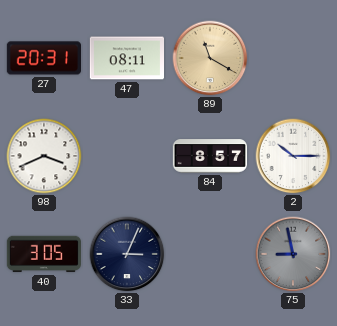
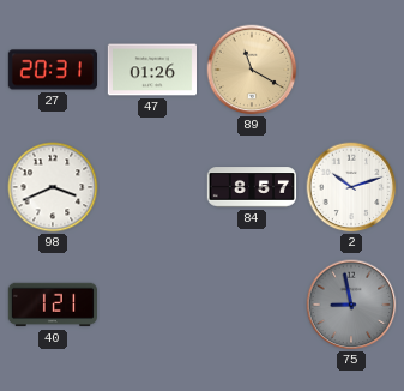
47: 08:11 -> 01:26
2: 10:15 -> 10:12
40: 3:05 -> 1:21
33: 3:04 -> none
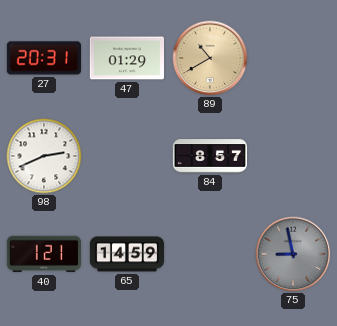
47: 01:26 -> 01:29
89: 11:20 -> 10:40
98: 3:41 -> 2:41
2: 10:12 -> none
65: none -> 14:59
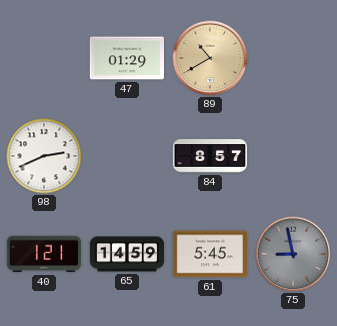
27: 20:31 -> none
61: none -> 5:45
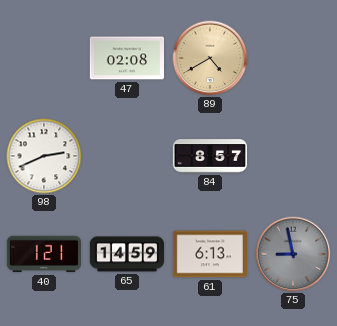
47: 01:29 -> 02:08
89: 10:40 -> 4:40
61: 5:45 -> 6:13
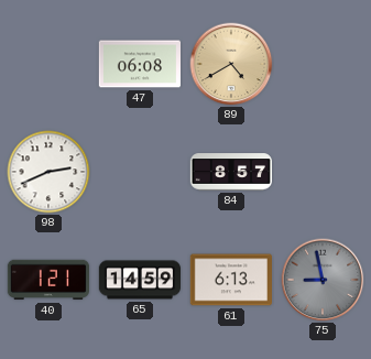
47: 02:08 -> 06:08
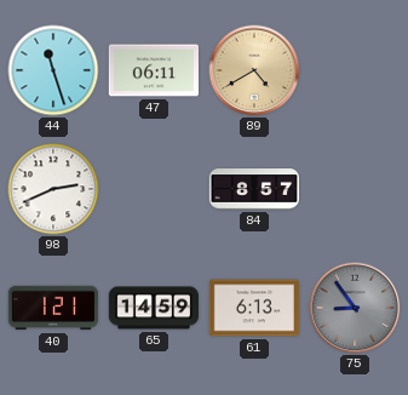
44: none -> 11:27
47: 06:08 -> 06:11
75: 8:58 -> 8:54
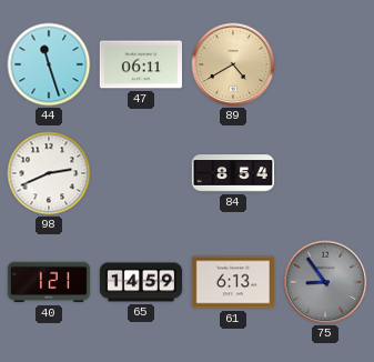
84: 8:57 -> 8:54
